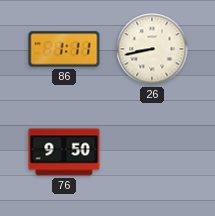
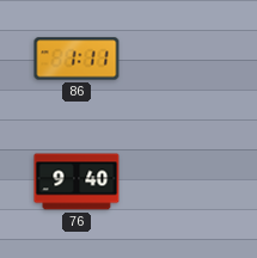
26: 8:43 -> none
76: 9:50 -> 9:40
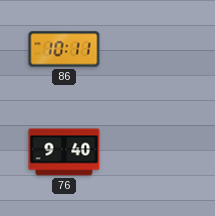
86: 1:11 -> 10:11
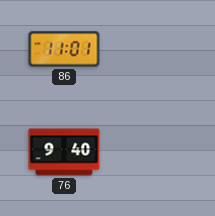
86: 10:11 -> 11:01
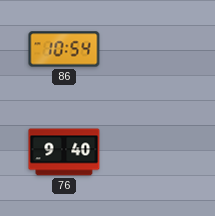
86: 11:01 -> 10:54
